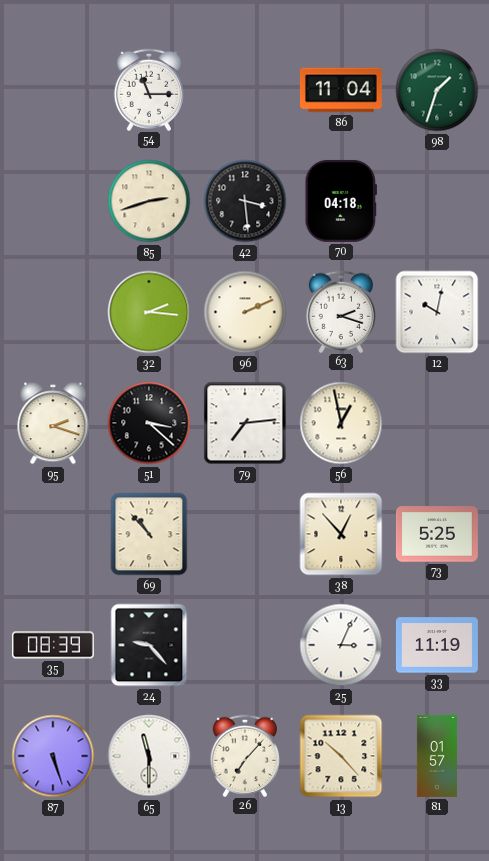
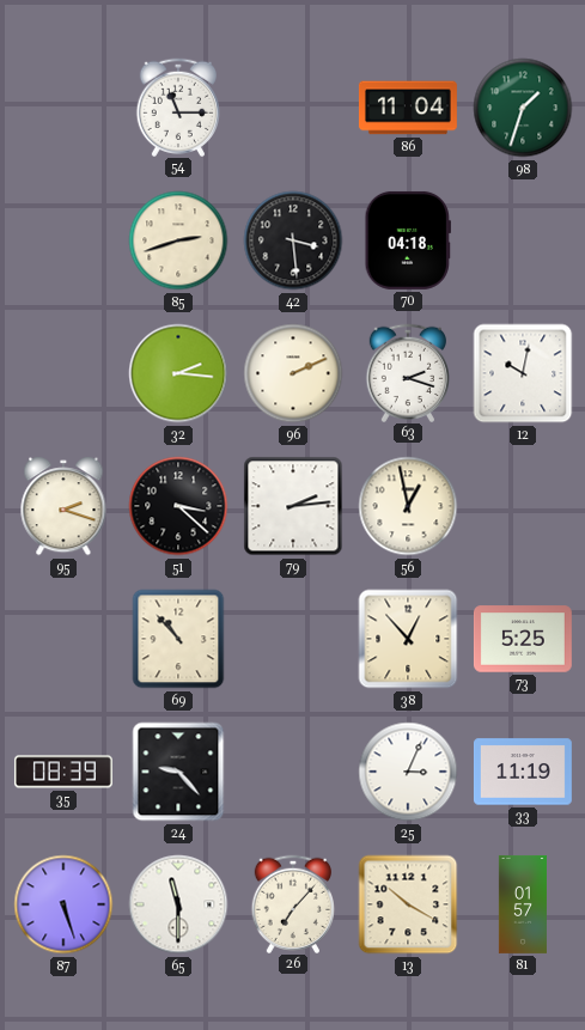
79: 7:14 -> 2:14
13: 10:23 -> 10:20
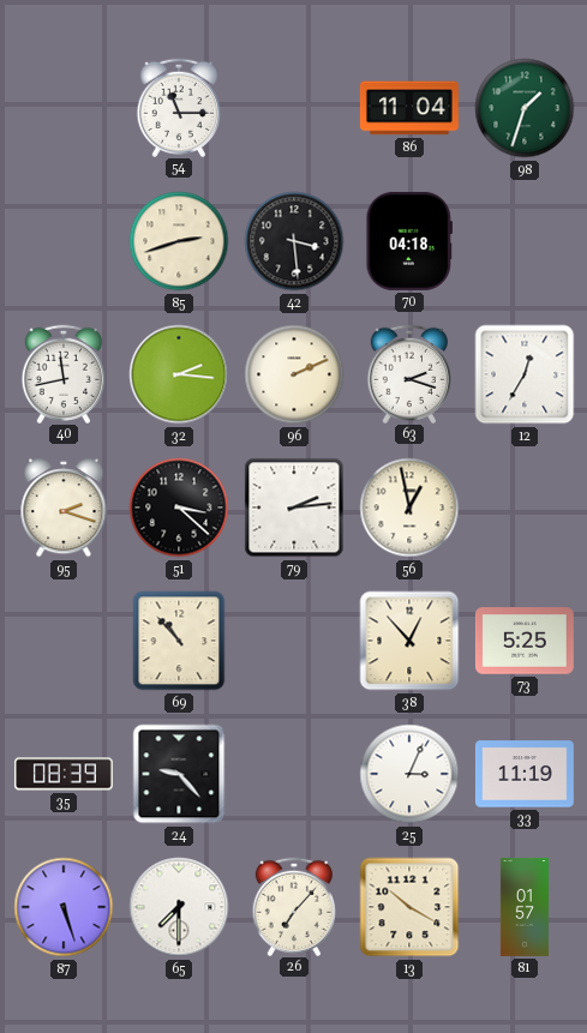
40: none -> 11:43
12: 10:02 -> 12:35
65: 11:30 -> 7:30
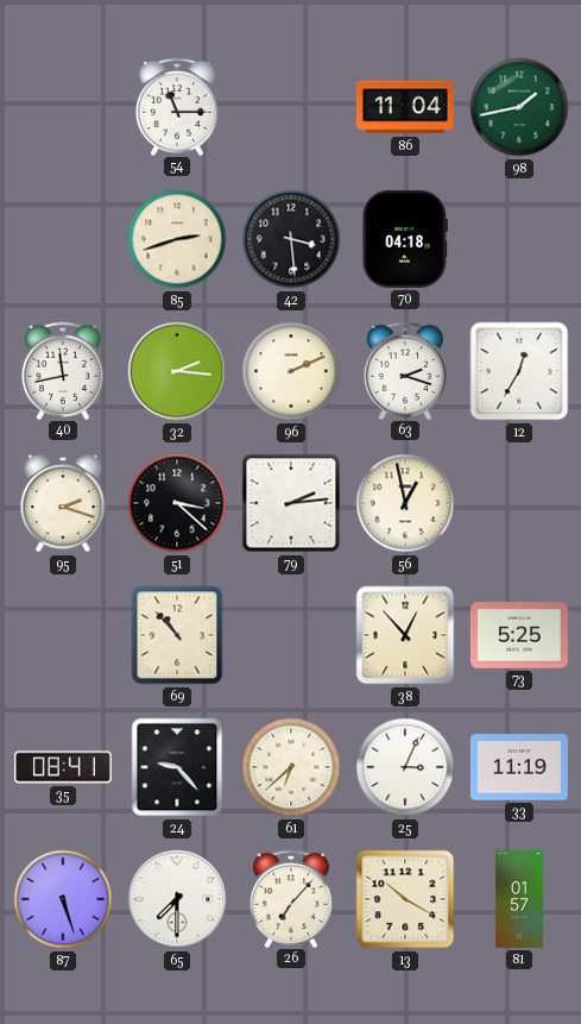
98: 1:33 -> 1:43
35: 08:39 -> 08:41
61: none -> 6:38
